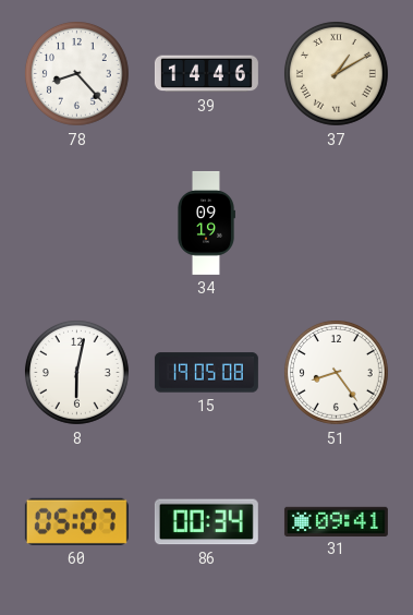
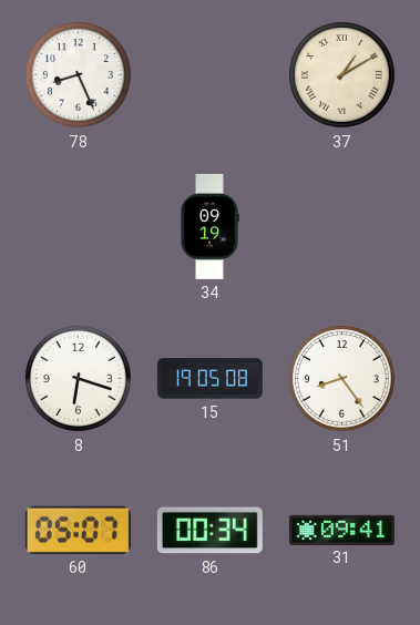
78: 8:23 -> 8:26
39: 14:46 -> none
8: 6:02 -> 6:18
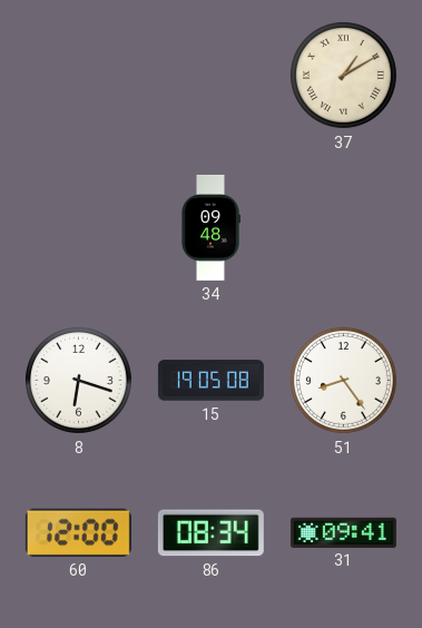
78: 8:26 -> none
34: 09:19 -> 09:48
60: 05:07 -> 12:00
86: 00:34 -> 08:34
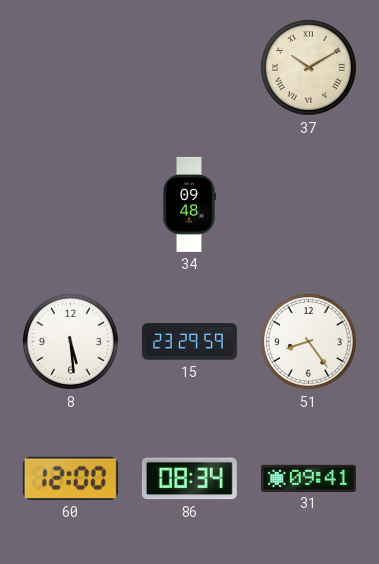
37: 1:10 -> 10:10
8: 6:18 -> 5:29
15: 19:05 -> 23:29
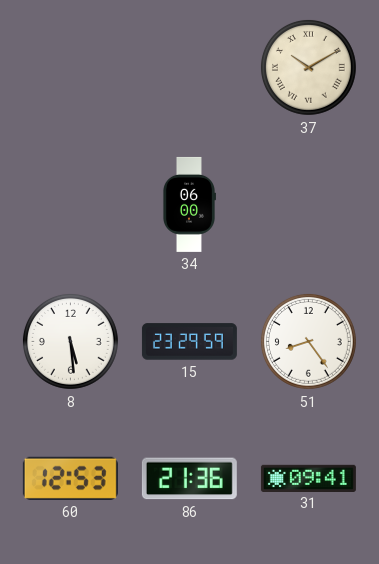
34: 09:48 -> 06:00
60: 12:00 -> 12:53
86: 08:34 -> 21:36
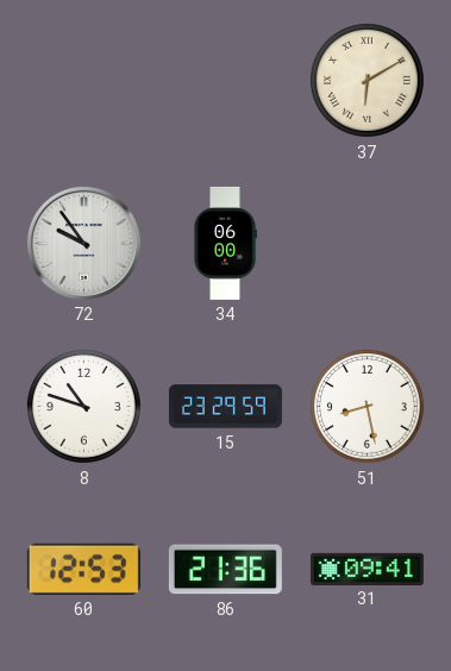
37: 10:10 -> 6:10
72: none -> 9:54
8: 5:29 -> 10:48
51: 8:24 -> 8:28
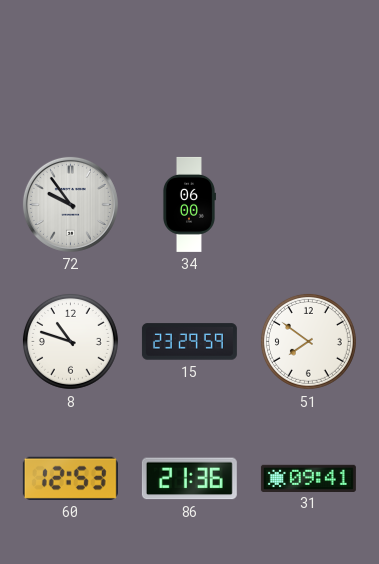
37: 6:10 -> none
51: 8:28 -> 7:51
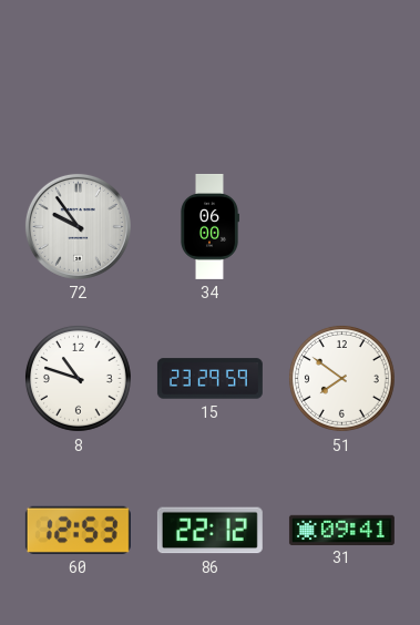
86: 21:36 -> 22:12
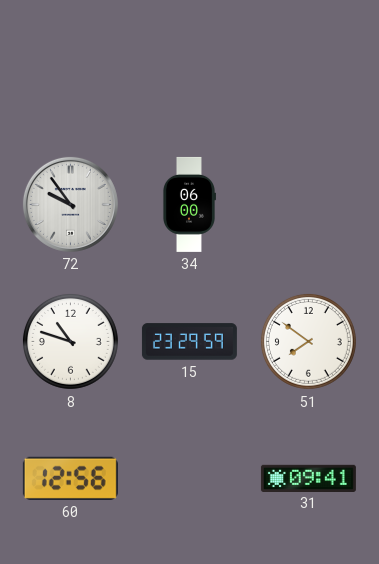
60: 12:53 -> 12:56
86: 22:12 -> none
